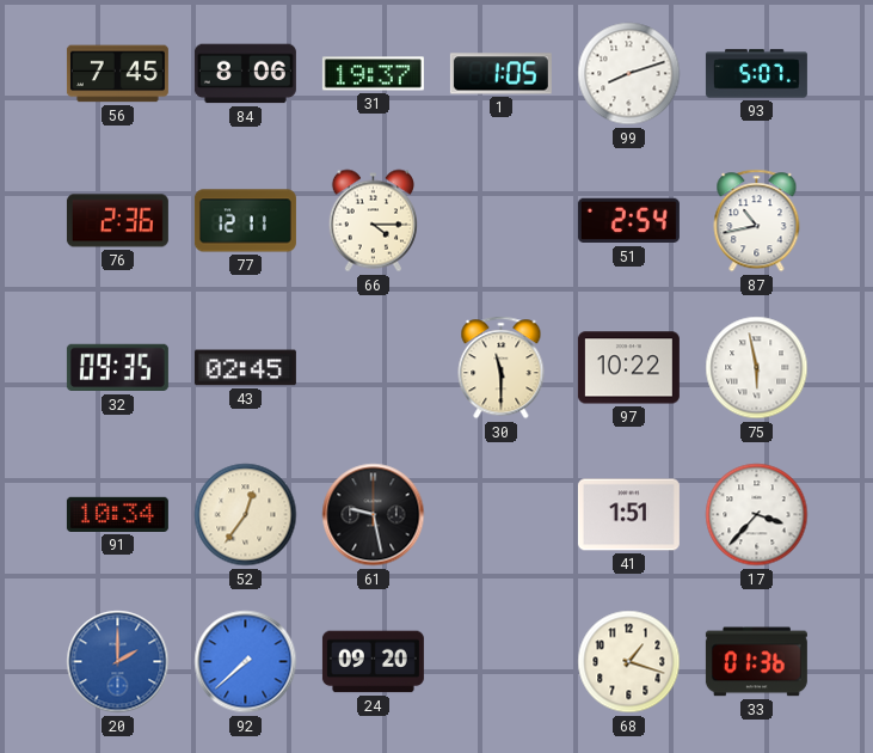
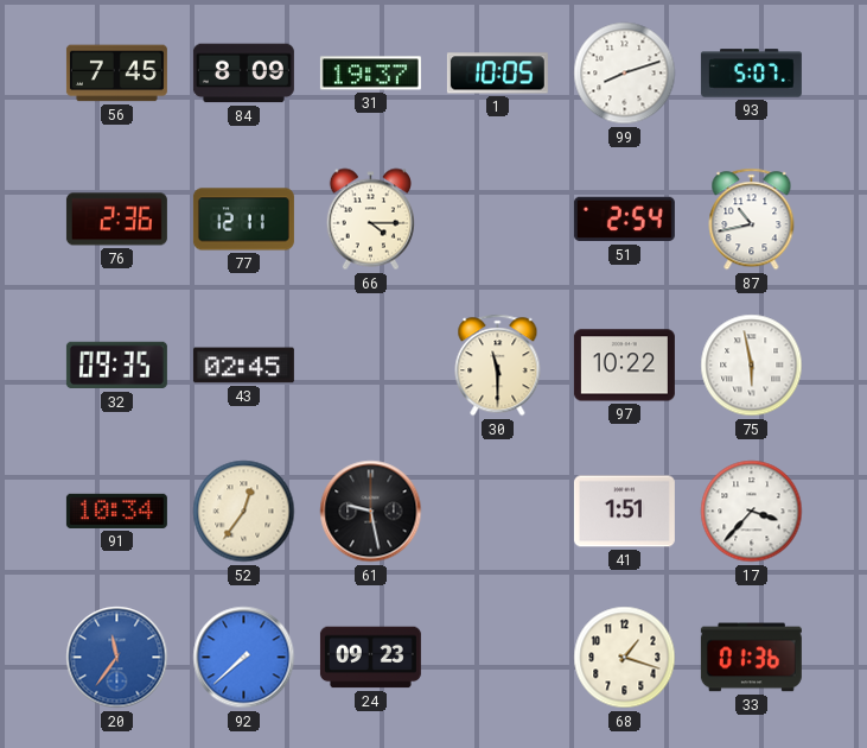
84: 8:06 -> 8:09
1: 1:05 -> 10:05
20: 2:00 -> 11:36
24: 09:20 -> 09:23
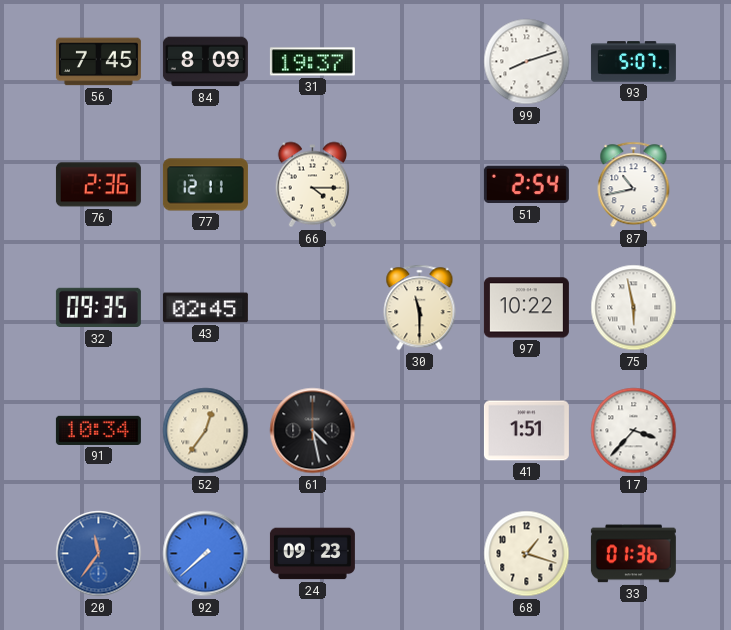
1: 10:05 -> none
61: 9:28 -> 4:28
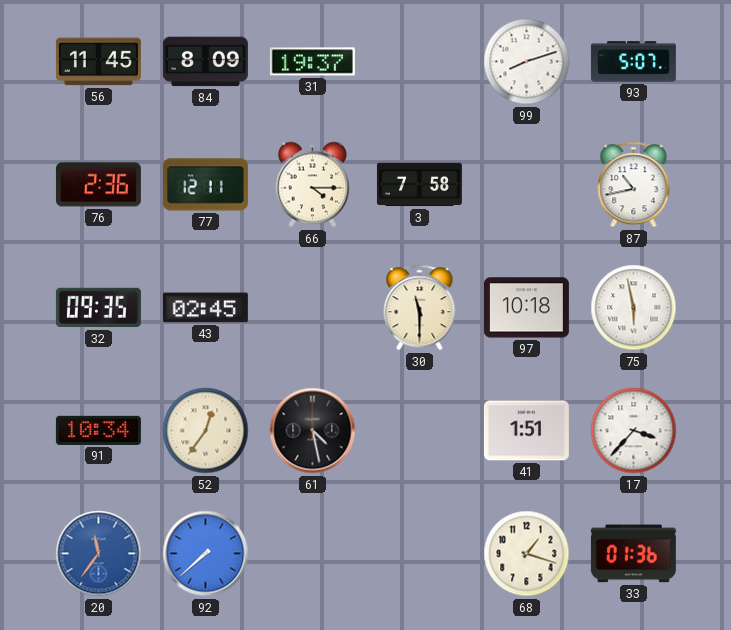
56: 7:45 -> 11:45
3: none -> 7:58
51: 2:54 -> none
97: 10:22 -> 10:18
24: 09:23 -> none
